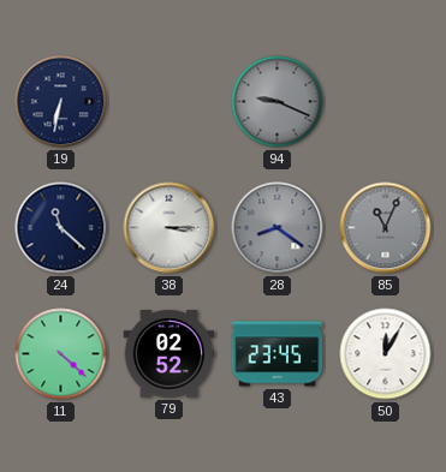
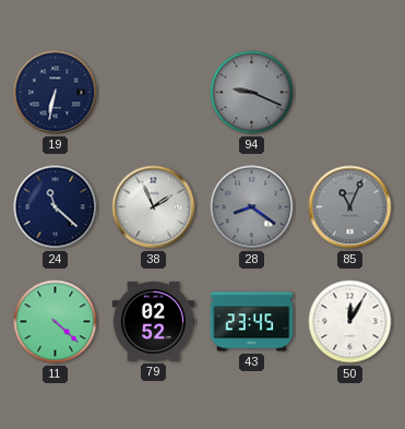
38: 3:15 -> 1:56
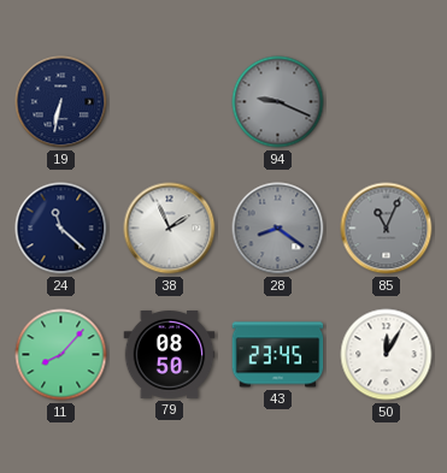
11: 4:22 -> 8:07
79: 02:52 -> 08:50
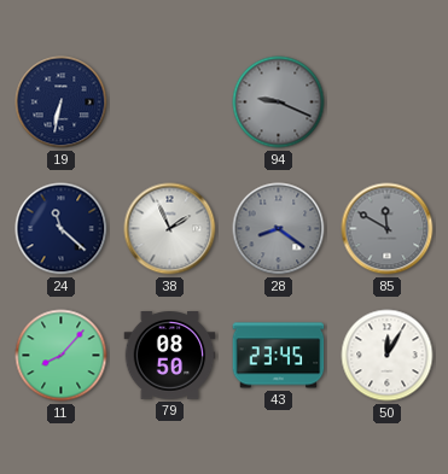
85: 11:04 -> 11:50
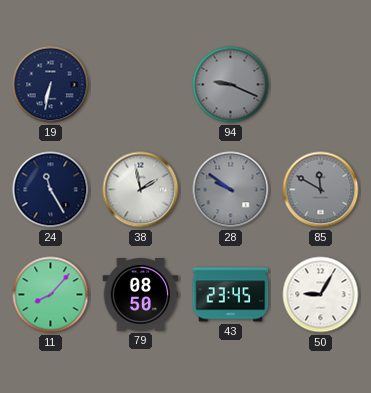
24: 11:22 -> 11:25
38: 1:56 -> 1:58
28: 8:21 -> 9:51
50: 12:05 -> 9:05
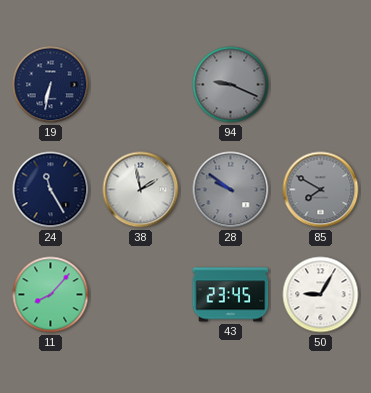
85: 11:50 -> 7:50
79: 08:50 -> none
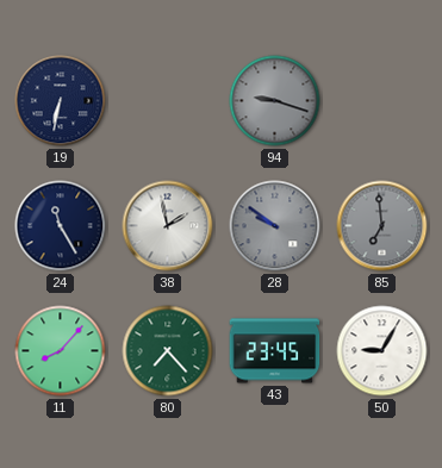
94: 9:19 -> 9:18
85: 7:50 -> 6:59
80: none -> 7:23
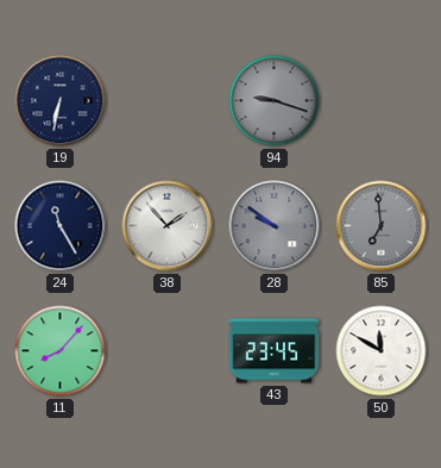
38: 1:58 -> 1:53
80: 7:23 -> none
50: 9:05 -> 11:50
